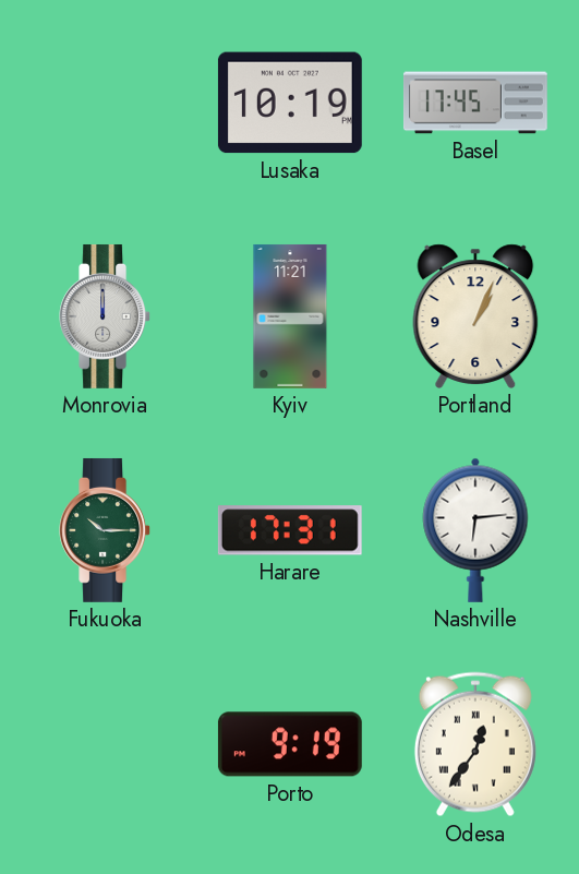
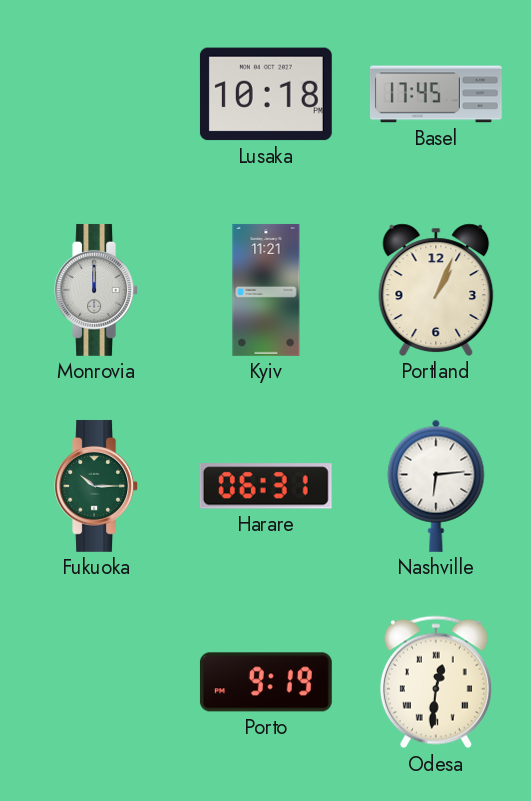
Lusaka: 10:19 -> 10:18
Harare: 17:31 -> 06:31
Odesa: 12:36 -> 12:31
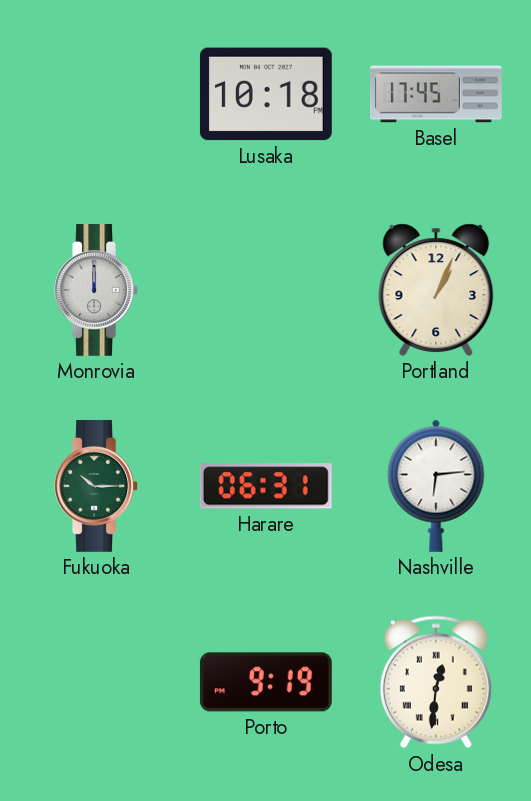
Kyiv: 11:21 -> none
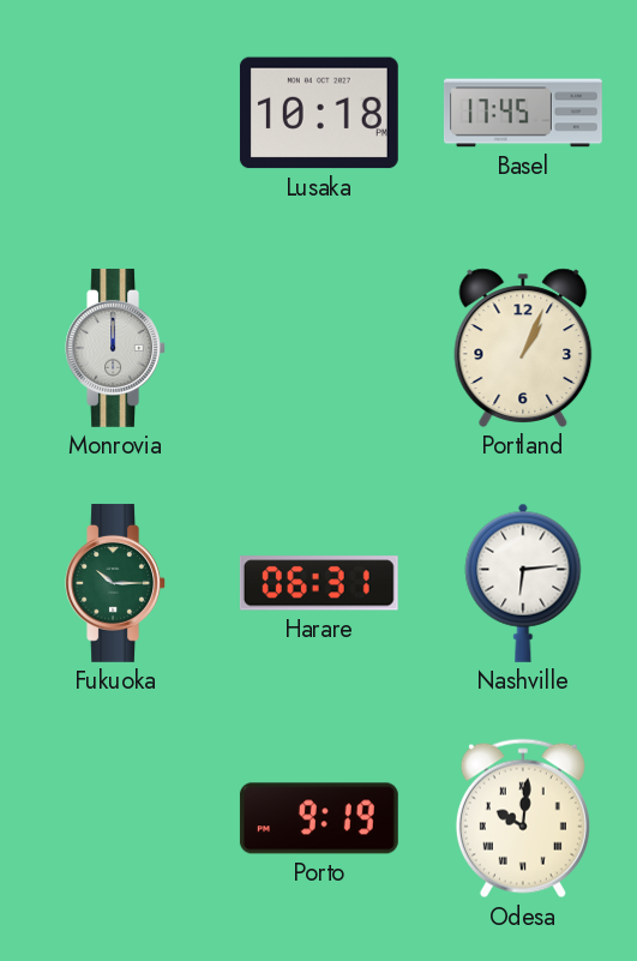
Odesa: 12:31 -> 10:01
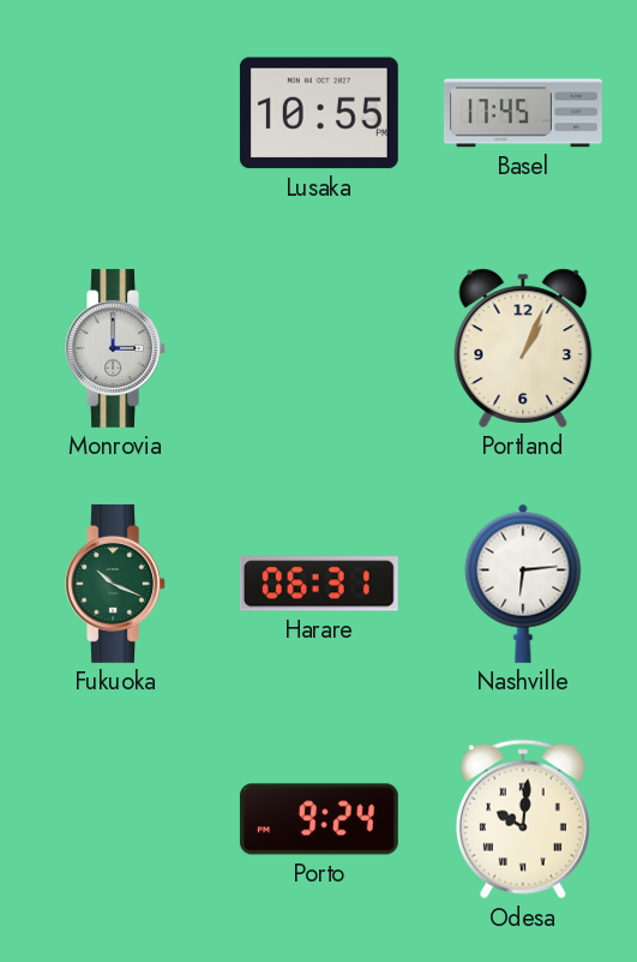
Lusaka: 10:18 -> 10:55
Monrovia: 12:00 -> 3:00
Fukuoka: 10:15 -> 10:19
Porto: 9:19 -> 9:24
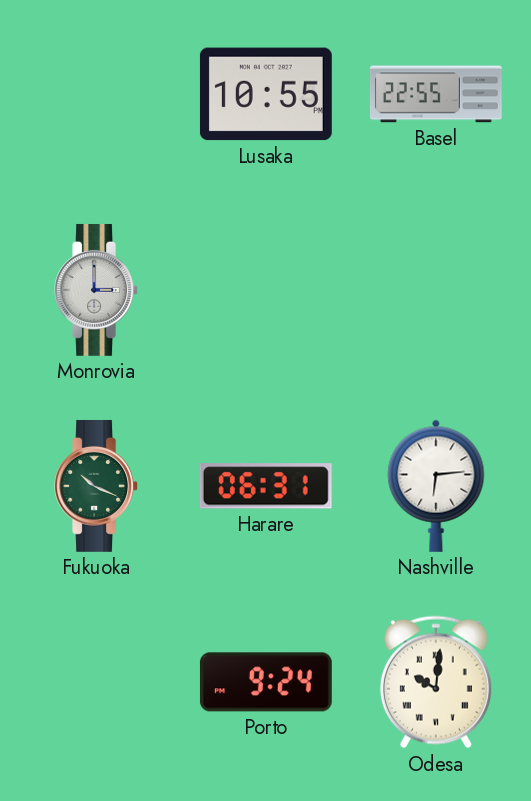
Basel: 17:45 -> 22:55
Portland: 1:04 -> none
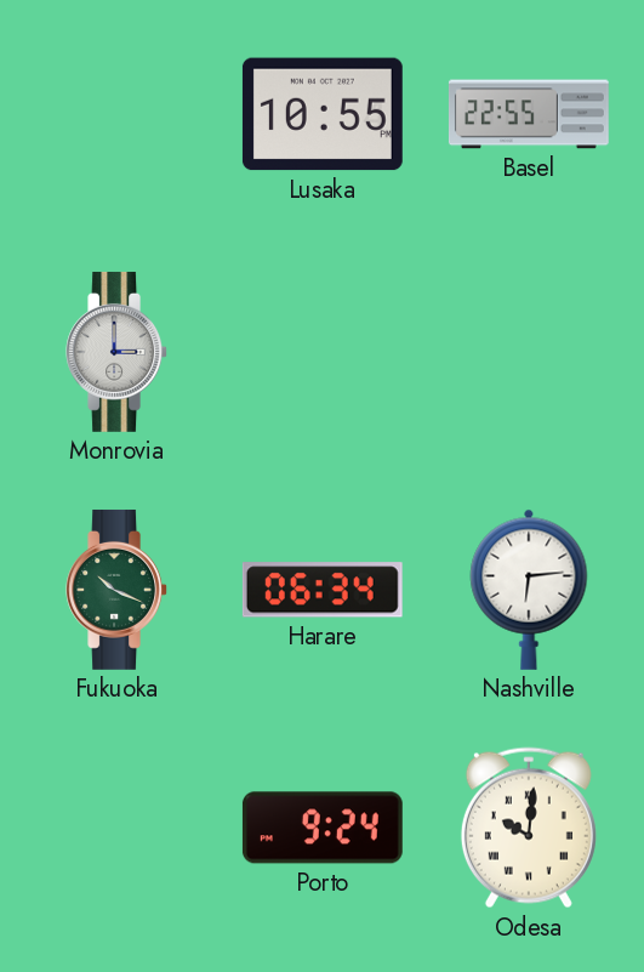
Harare: 06:31 -> 06:34
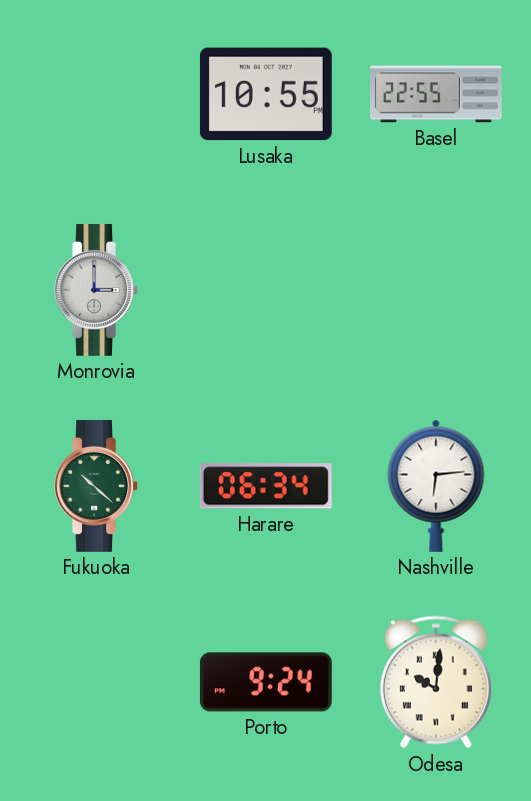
Fukuoka: 10:19 -> 10:22
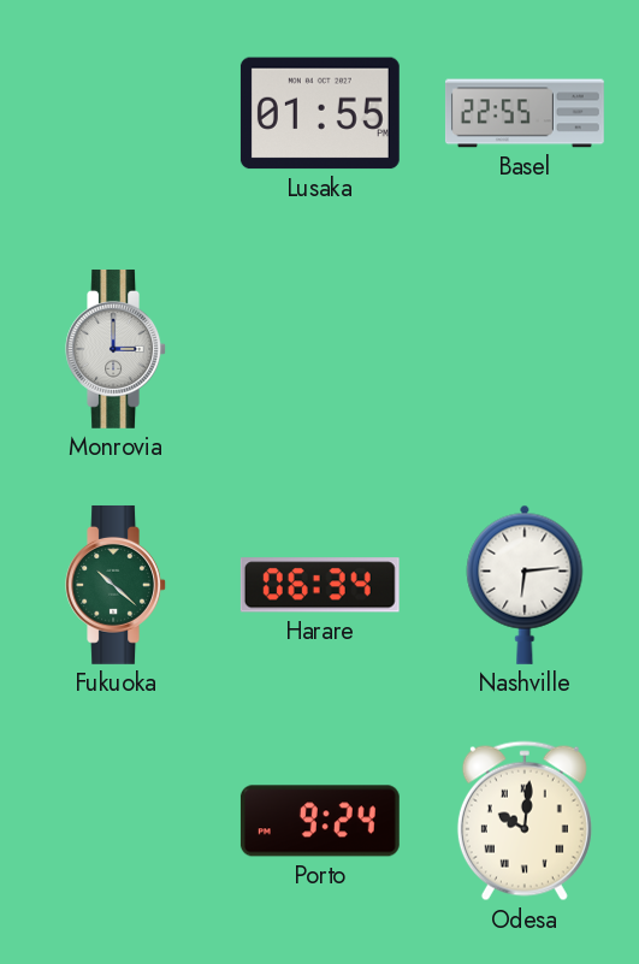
Lusaka: 10:55 -> 01:55
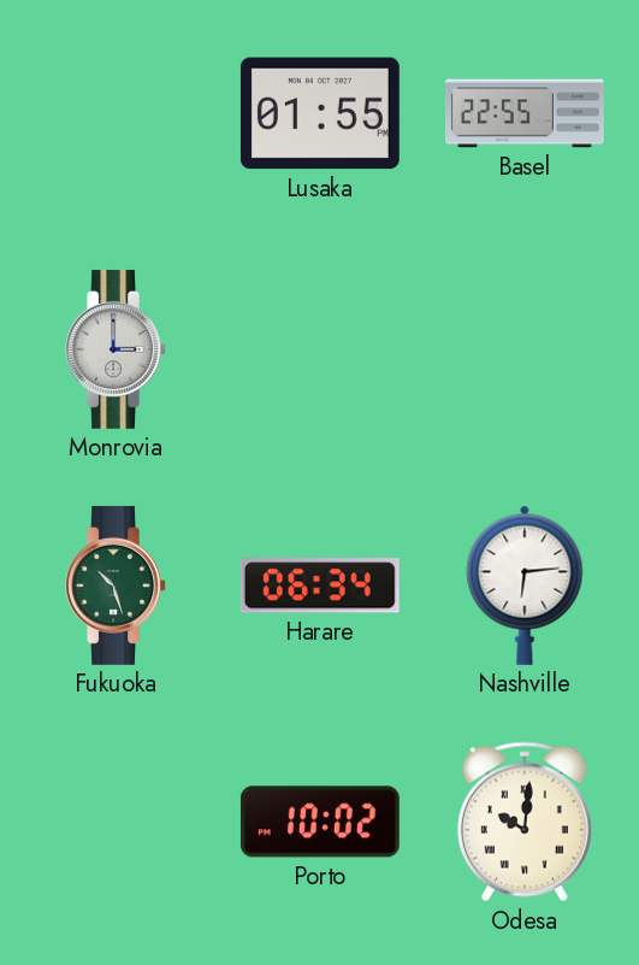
Fukuoka: 10:22 -> 10:27
Porto: 9:24 -> 10:02
